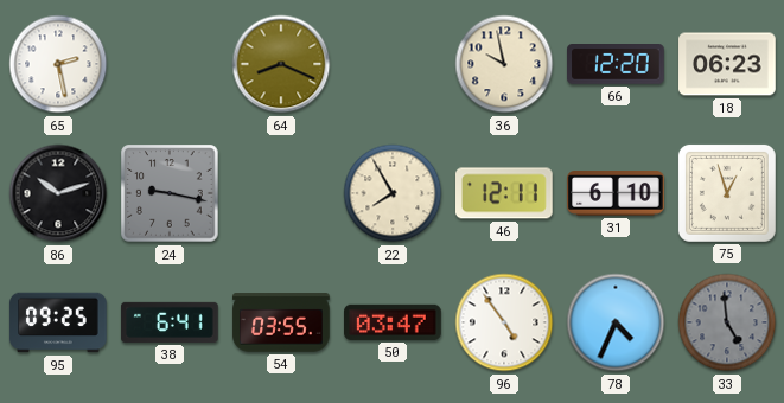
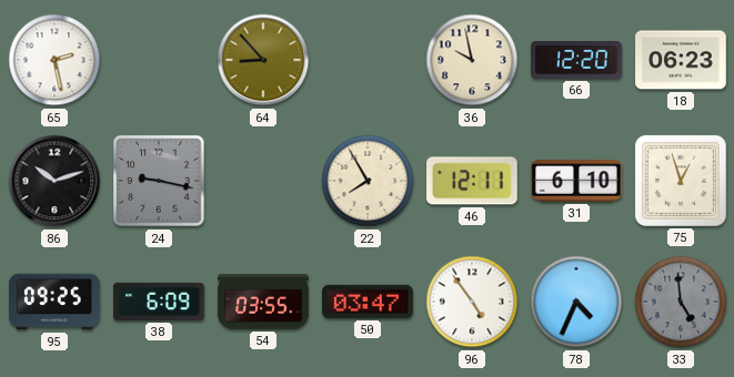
64: 8:19 -> 8:53
38: 6:41 -> 6:09
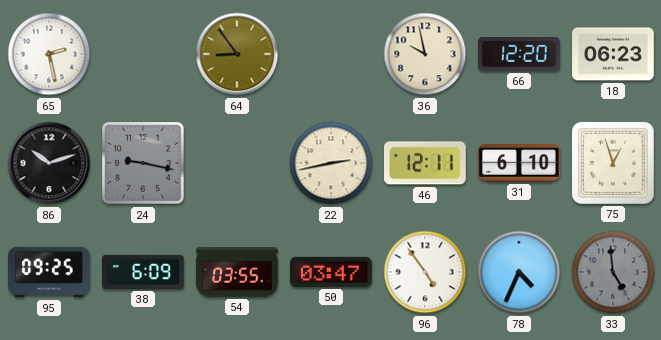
64: 8:53 -> 8:54
22: 7:55 -> 2:43
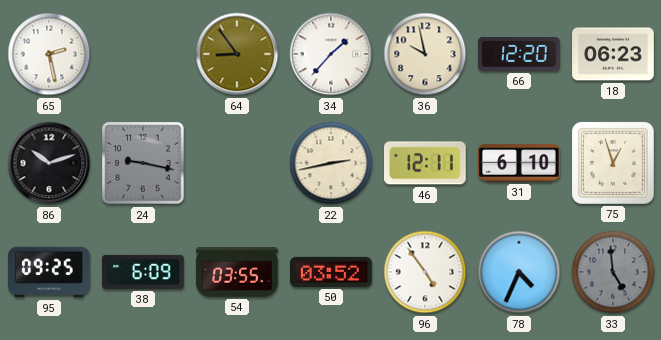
34: none -> 1:37
50: 03:47 -> 03:52
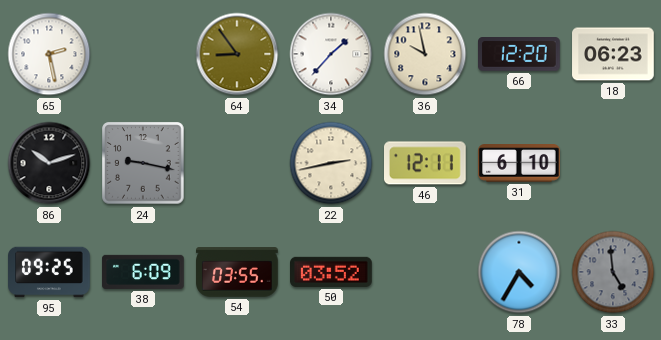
75: 12:57 -> none
96: 4:54 -> none
78: 4:34 -> 4:35
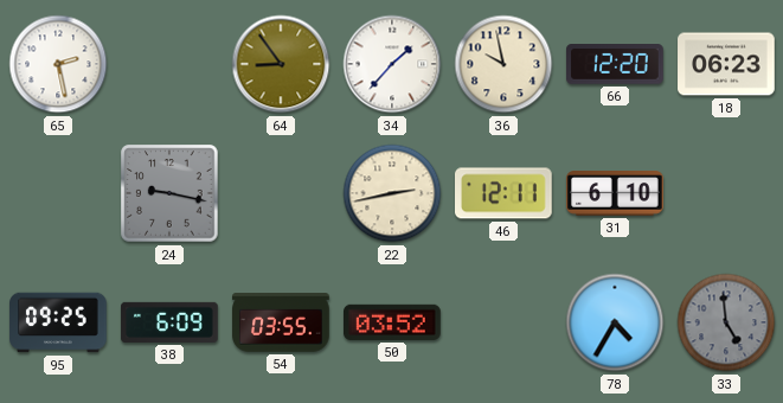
86: 10:12 -> none
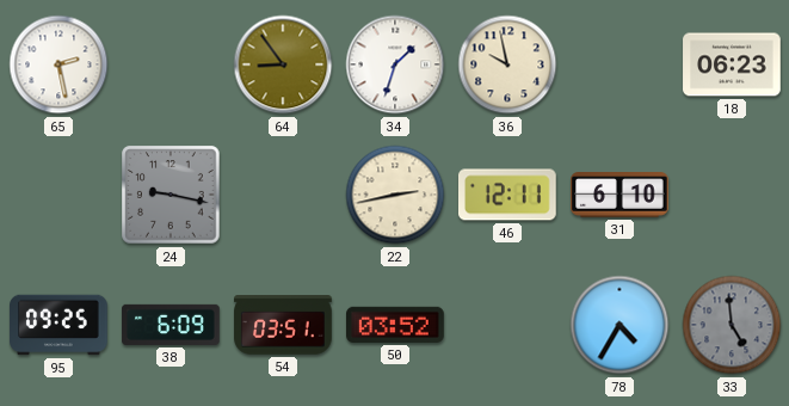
34: 1:37 -> 1:33
66: 12:20 -> none
54: 03:55 -> 03:51
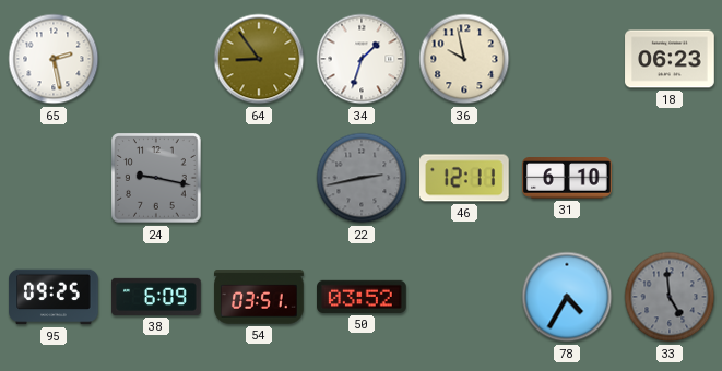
22 dial: cream -> grey
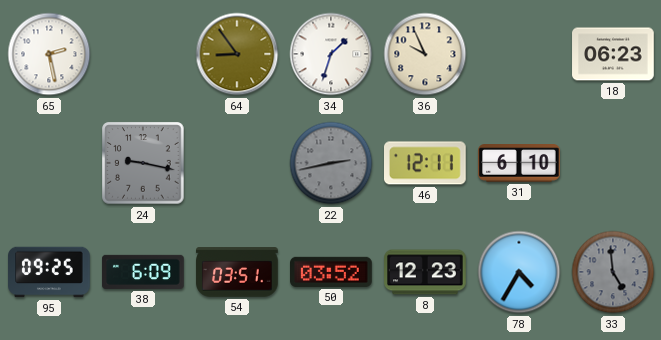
36: 9:58 -> 9:56
8: none -> 12:23
